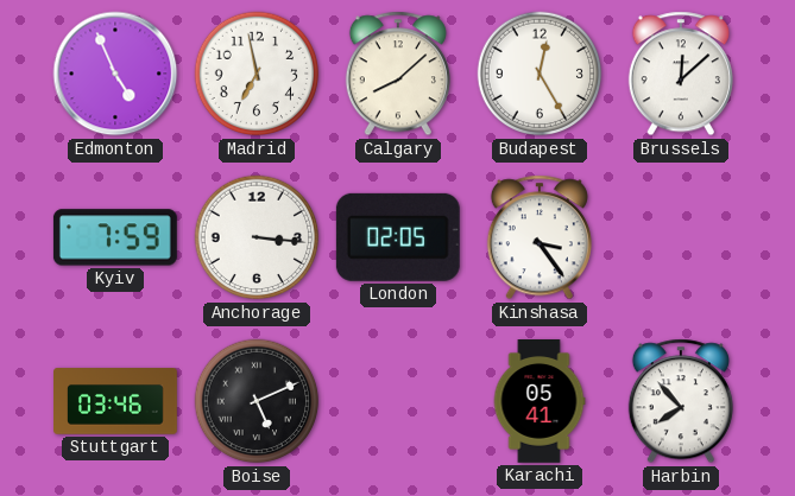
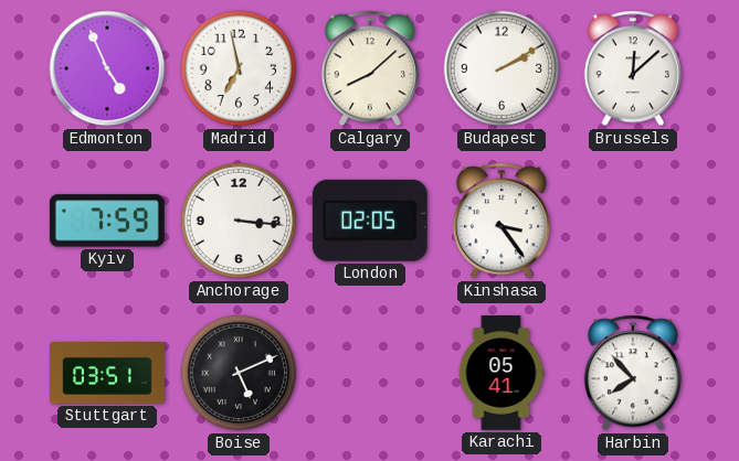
Budapest: 12:25 -> 2:10
Stuttgart: 03:46 -> 03:51
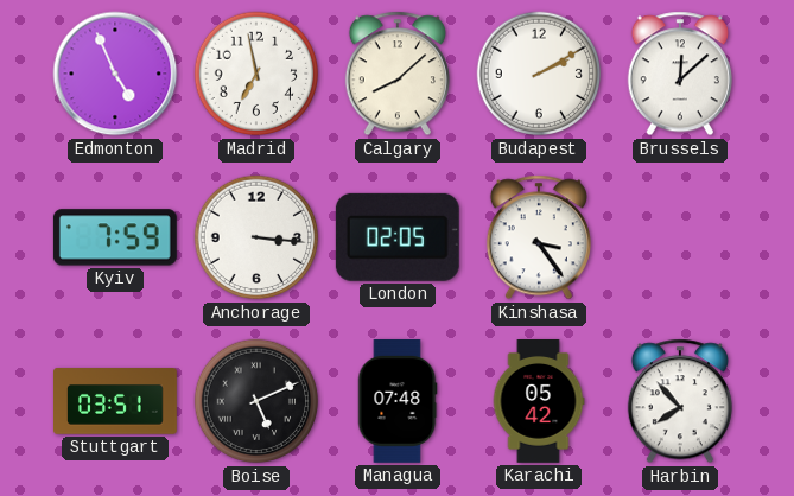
Managua: none -> 07:48
Karachi: 05:41 -> 05:42
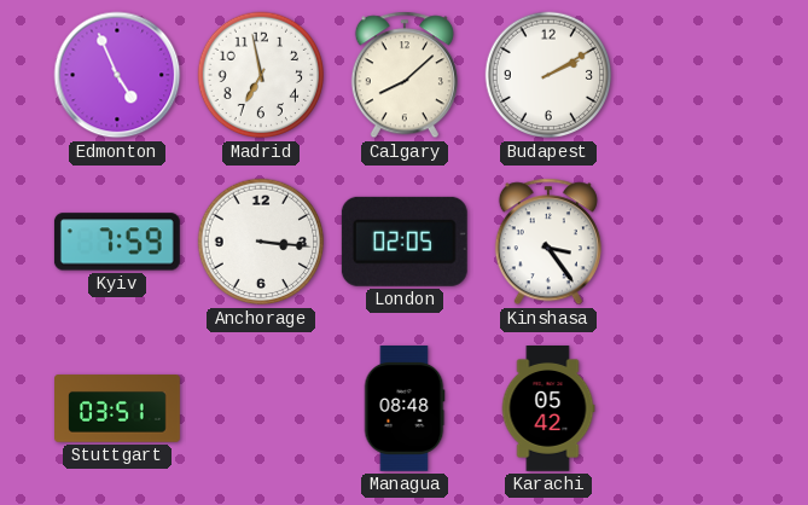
Brussels: 12:08 -> none
Boise: 5:11 -> none
Managua: 07:48 -> 08:48
Harbin: 7:53 -> none
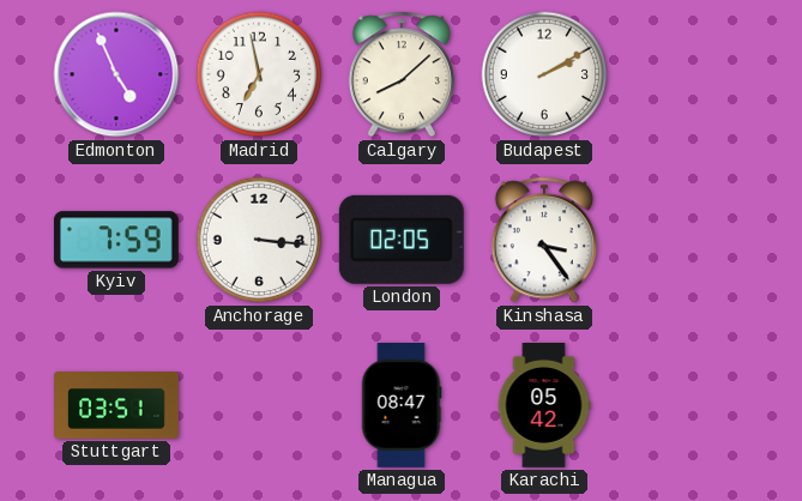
Managua: 08:48 -> 08:47
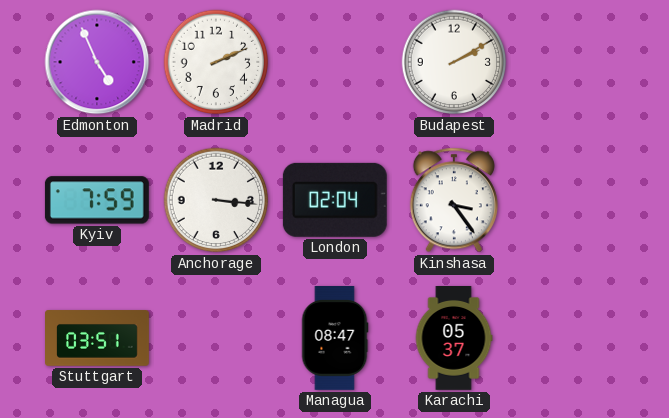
Madrid: 6:58 -> 2:11
Calgary: 8:08 -> none
London: 02:05 -> 02:04
Karachi: 05:42 -> 05:37
